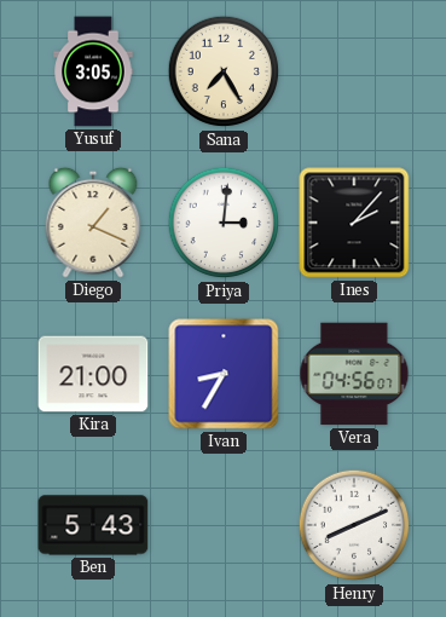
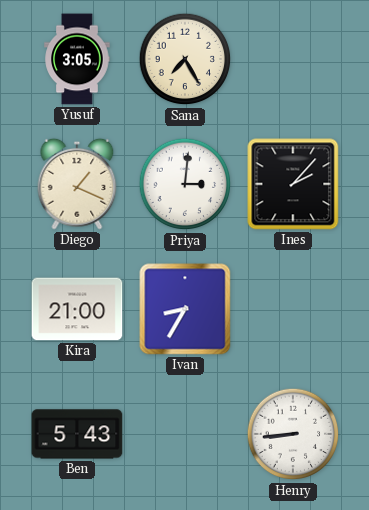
Vera: 04:56 -> none
Henry: 8:11 -> 8:44
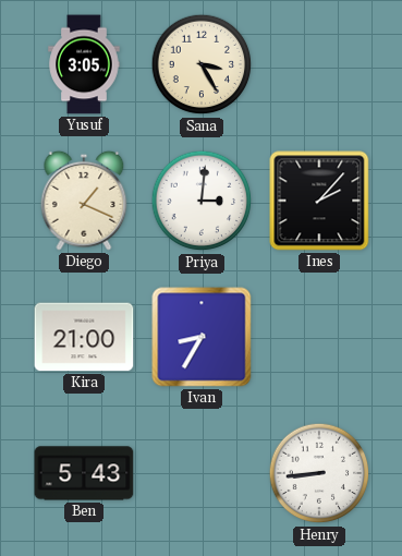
Sana: 7:25 -> 3:25
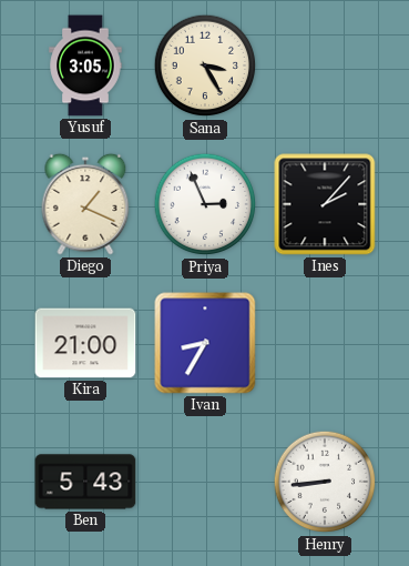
Priya: 3:01 -> 2:56
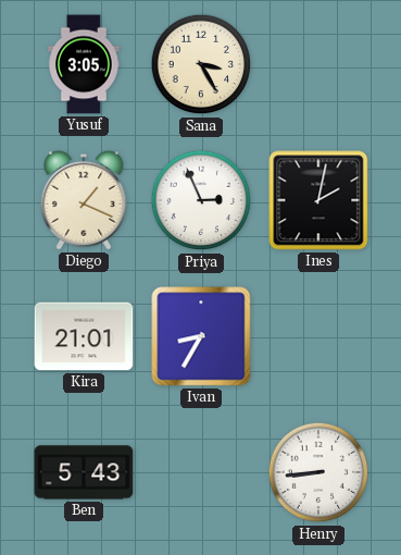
Ines: 2:07 -> 2:02
Kira: 21:00 -> 21:01
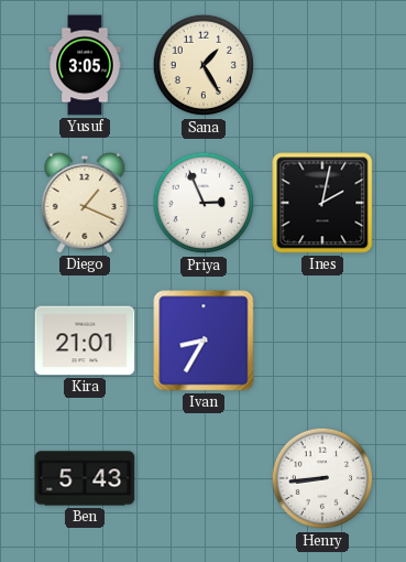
Sana: 3:25 -> 1:25
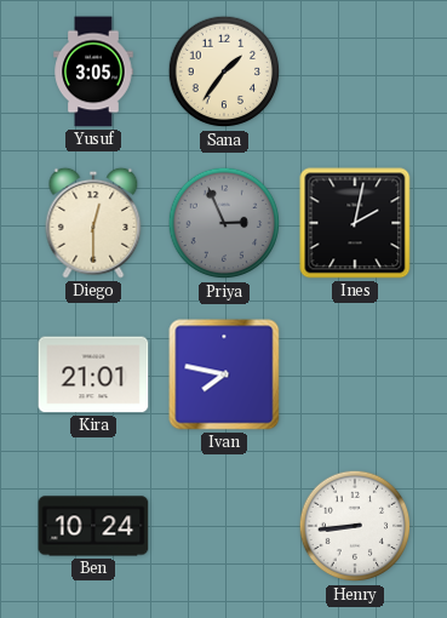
Sana: 1:25 -> 1:36
Diego: 1:19 -> 12:30
Priya dial: white -> grey
Ivan: 8:35 -> 7:47
Ben: 5:43 -> 10:24
